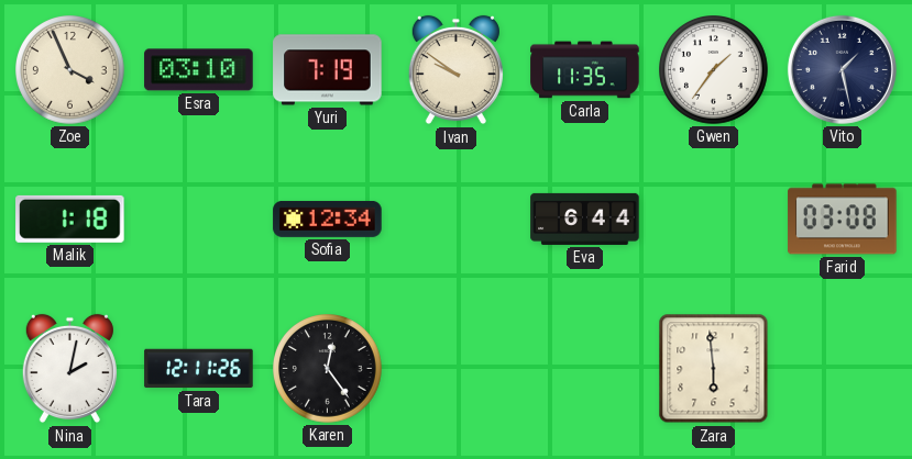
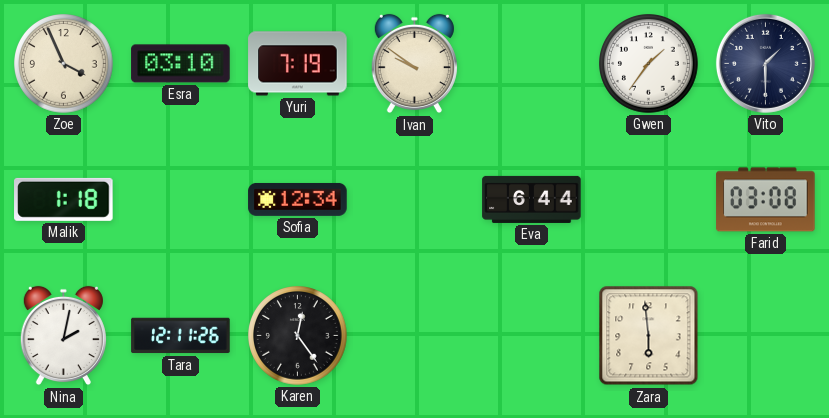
Carla: 11:35 -> none
Vito: 1:28 -> 1:30
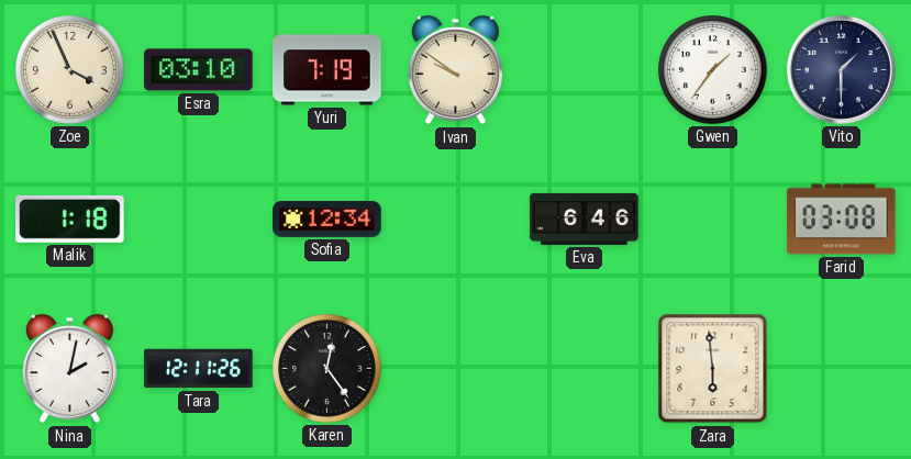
Eva: 6:44 -> 6:46
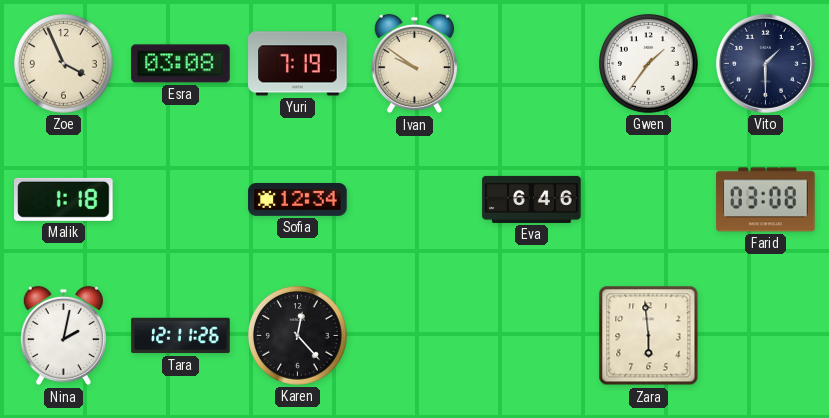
Esra: 03:10 -> 03:08
Karen: 12:24 -> 12:23
